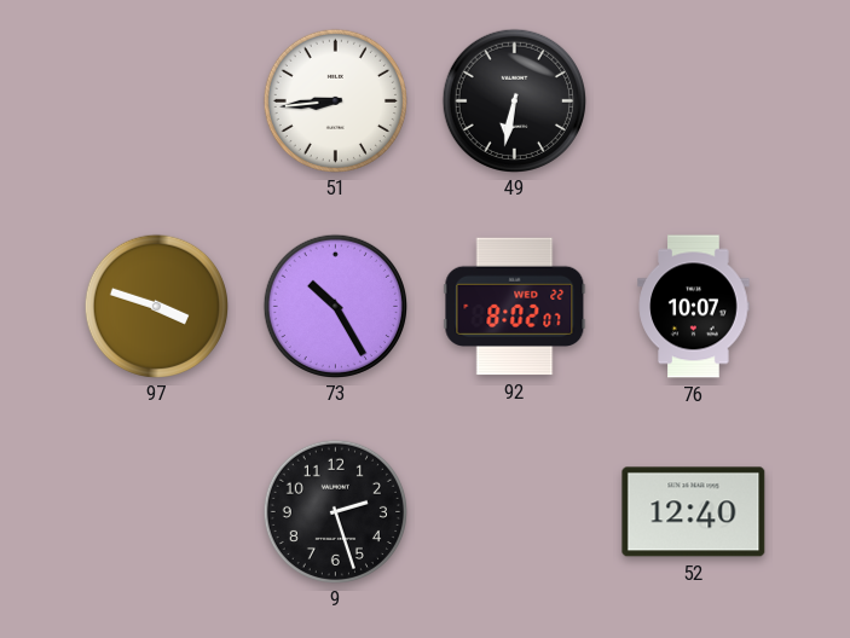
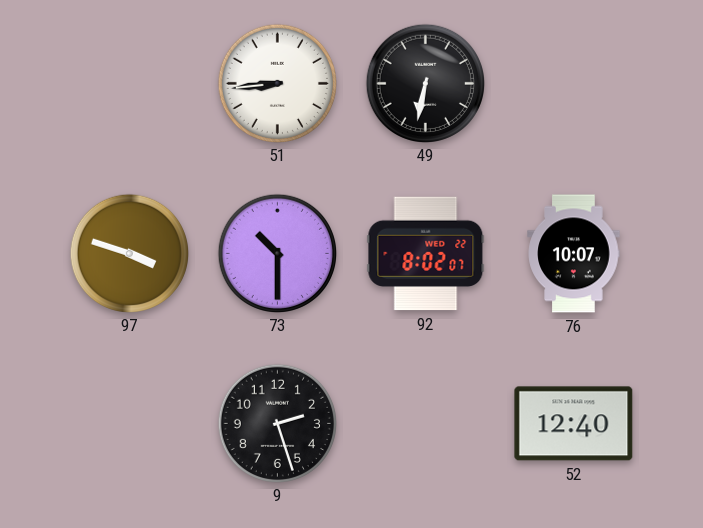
73: 10:25 -> 10:30
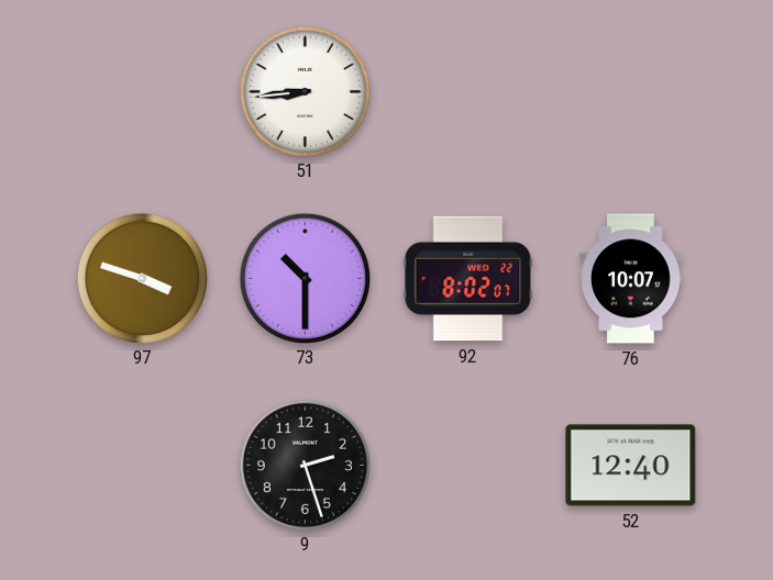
49: 6:32 -> none
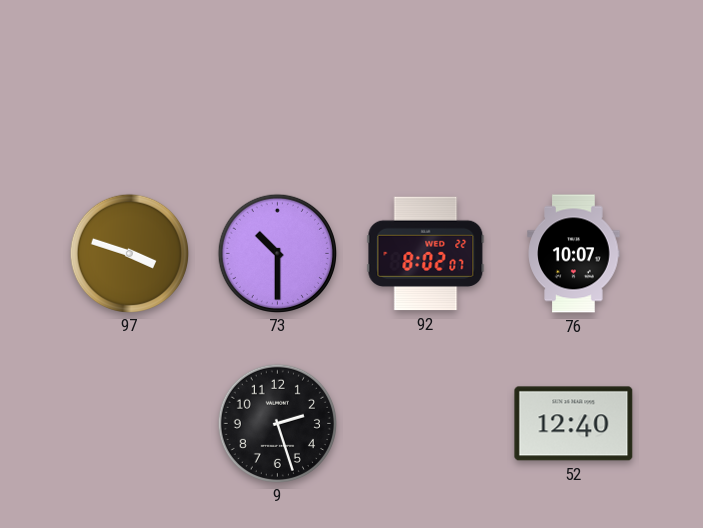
51: 8:44 -> none
